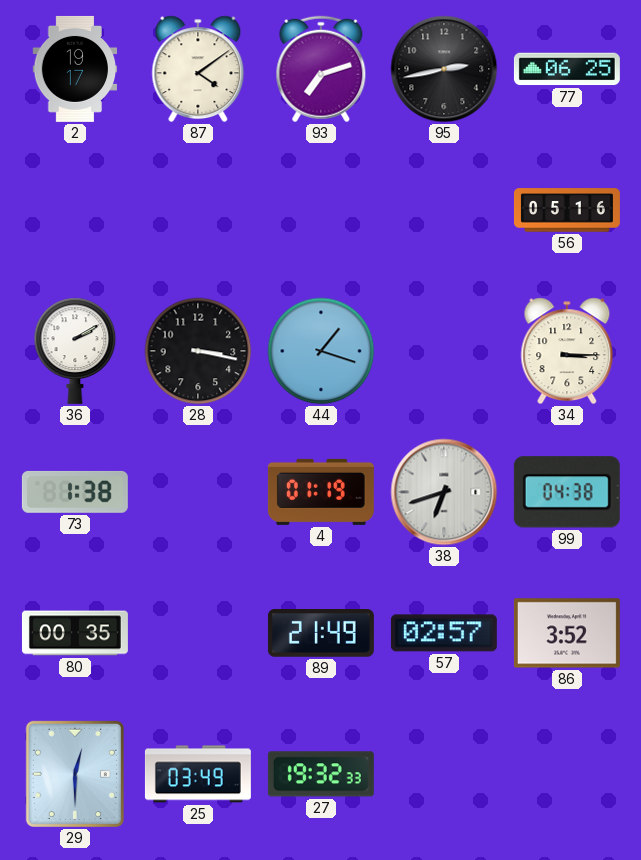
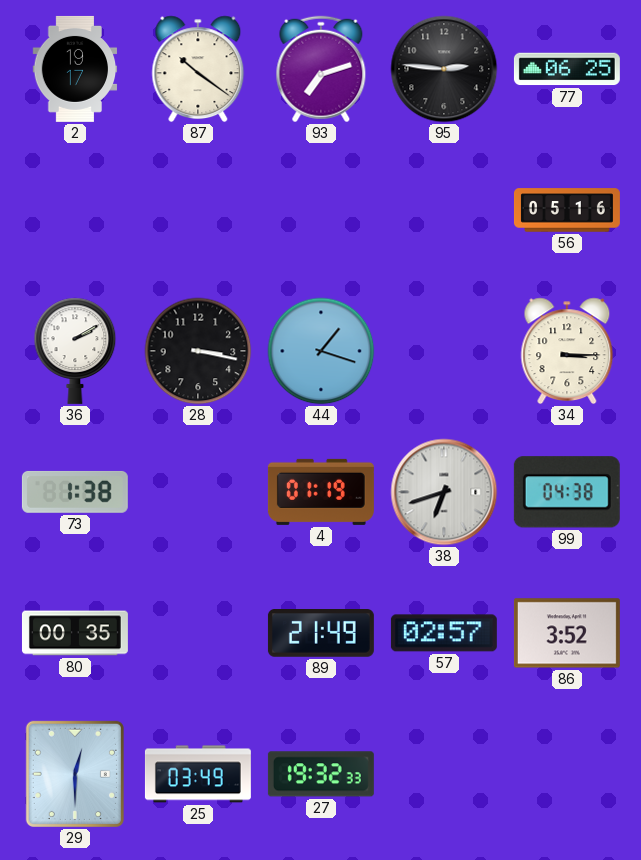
87: 4:09 -> 10:21
95: 2:43 -> 2:46
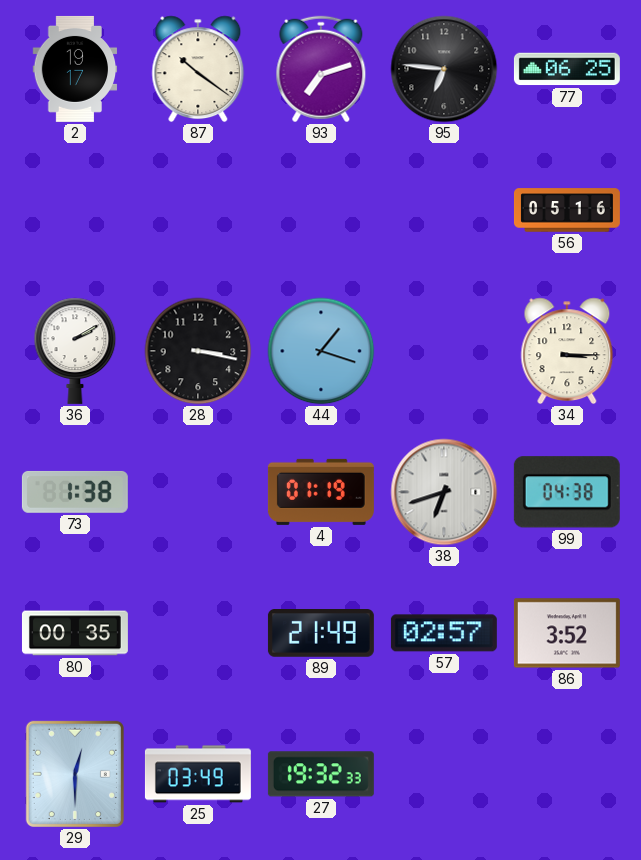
95: 2:46 -> 6:46
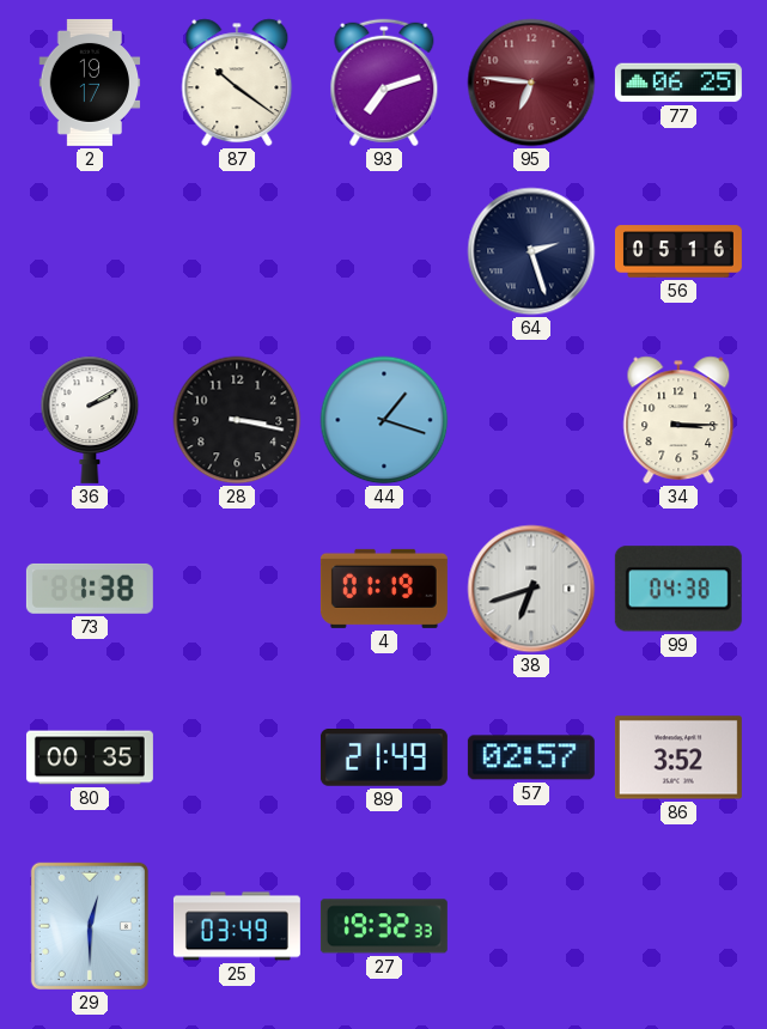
95 dial: black -> burgundy
64: none -> 2:27
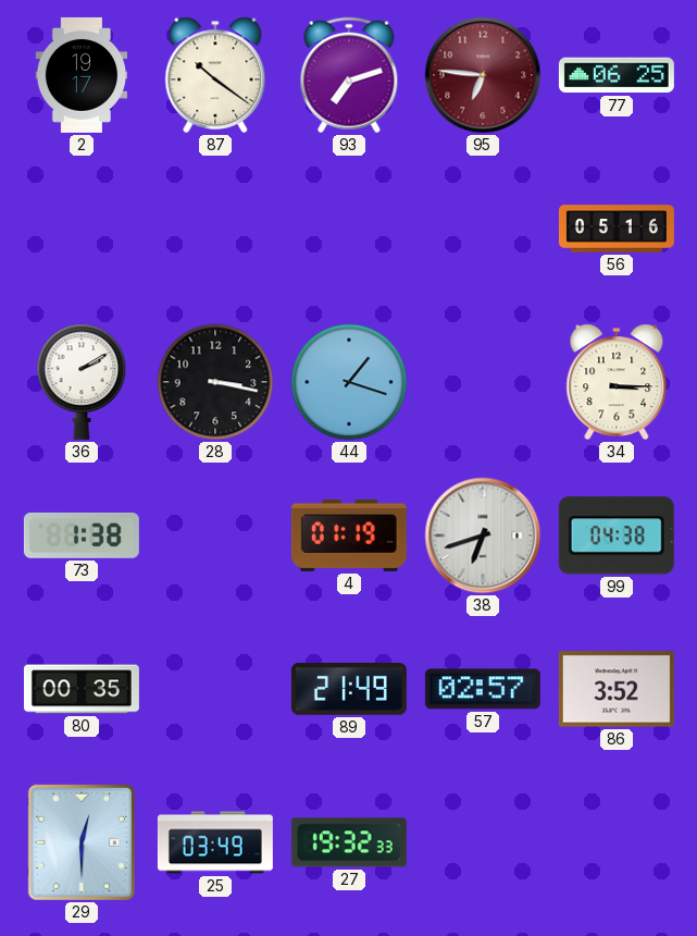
64: 2:27 -> none
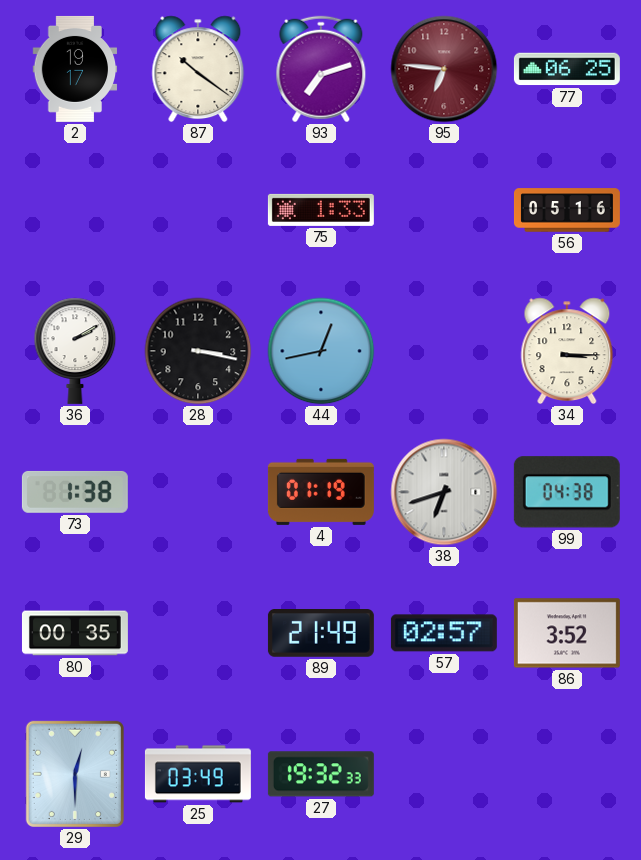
75: none -> 1:33
44: 1:18 -> 12:43
